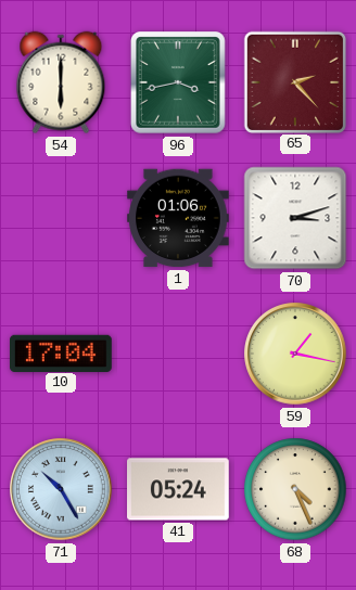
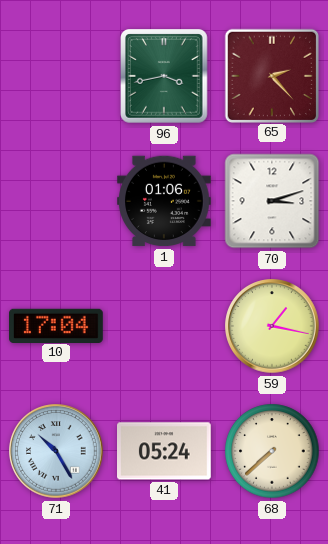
54: 6:00 -> none
68: 4:26 -> 7:38
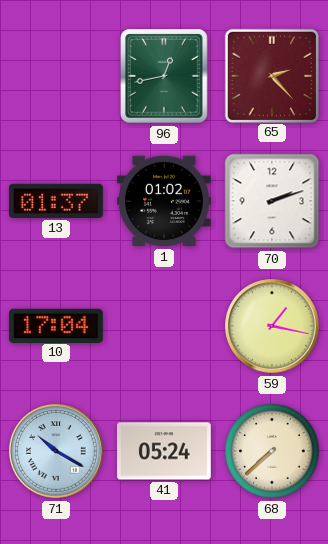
96: 3:43 -> 12:43
13: none -> 01:37
1: 01:06 -> 01:02
70: 3:12 -> 2:12
71: 10:25 -> 10:20
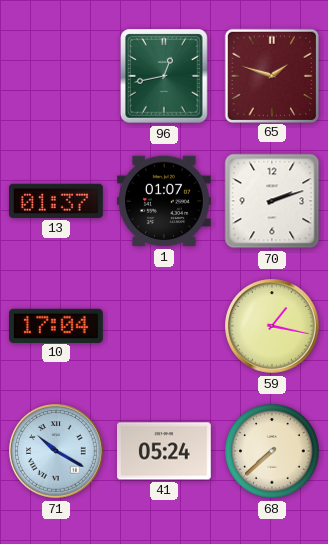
65: 2:23 -> 1:48
1: 01:02 -> 01:07
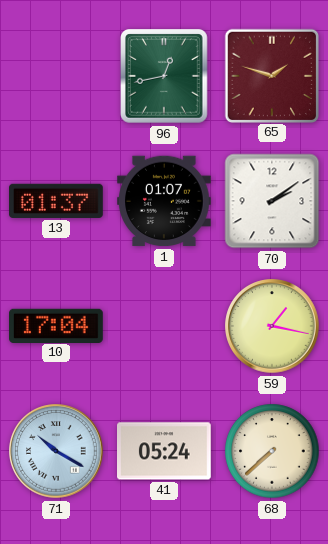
70: 2:12 -> 2:09
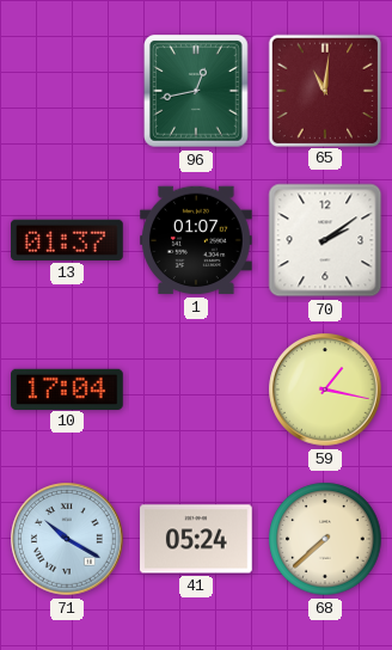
65: 1:48 -> 11:01
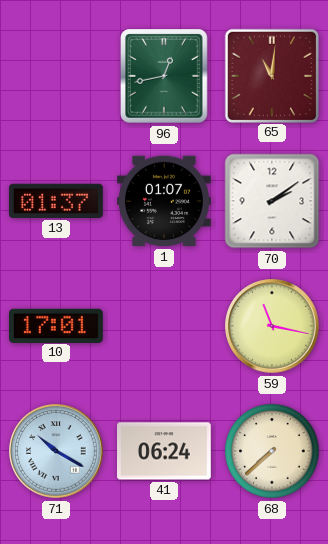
10: 17:04 -> 17:01
59: 1:17 -> 11:17
41: 05:24 -> 06:24
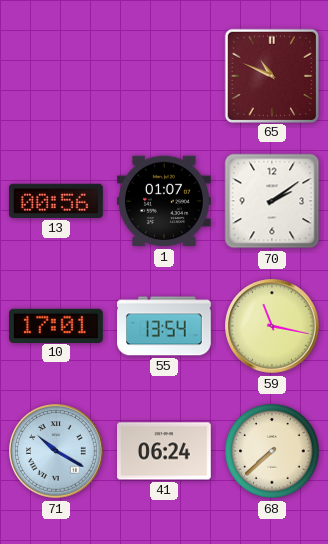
96: 12:43 -> none
65: 11:01 -> 10:49
13: 01:37 -> 00:56
55: none -> 13:54
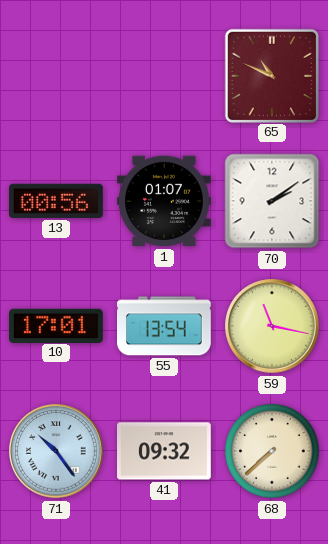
71: 10:20 -> 10:24
41: 06:24 -> 09:32
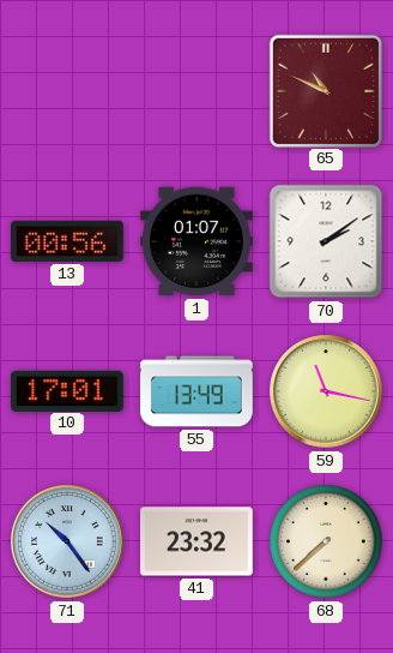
55: 13:54 -> 13:49
41: 09:32 -> 23:32
